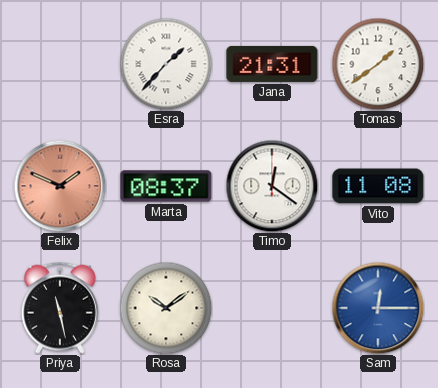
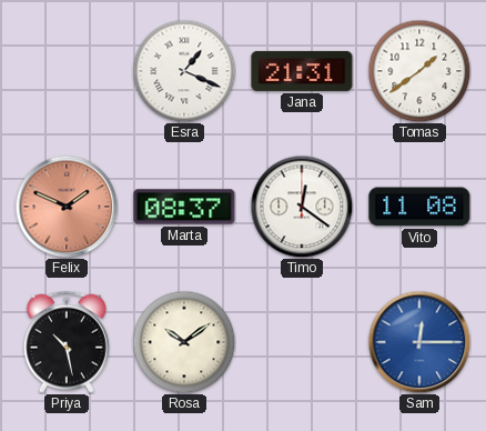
Esra: 1:37 -> 1:19
Priya: 11:28 -> 10:28
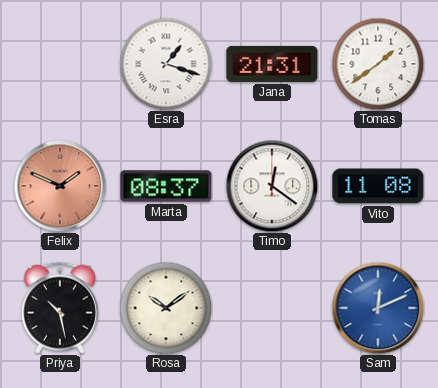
Esra: 1:19 -> 1:18
Sam: 12:15 -> 12:11
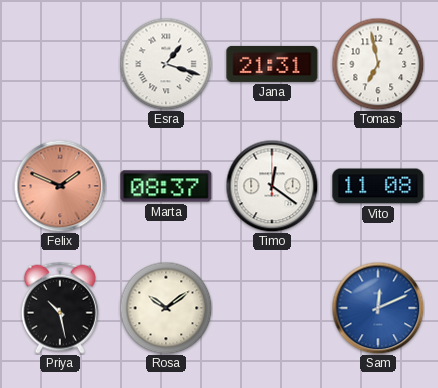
Tomas: 1:39 -> 6:58
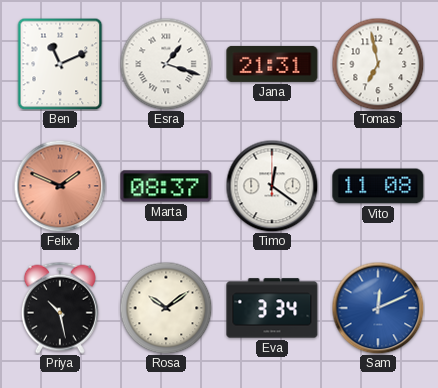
Ben: none -> 11:11
Eva: none -> 3:34
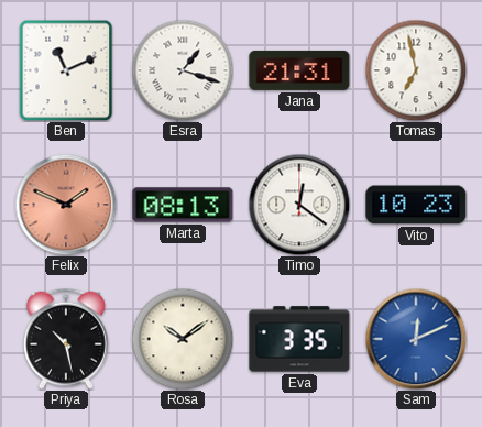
Marta: 08:37 -> 08:13
Vito: 11:08 -> 10:23
Eva: 3:34 -> 3:35
